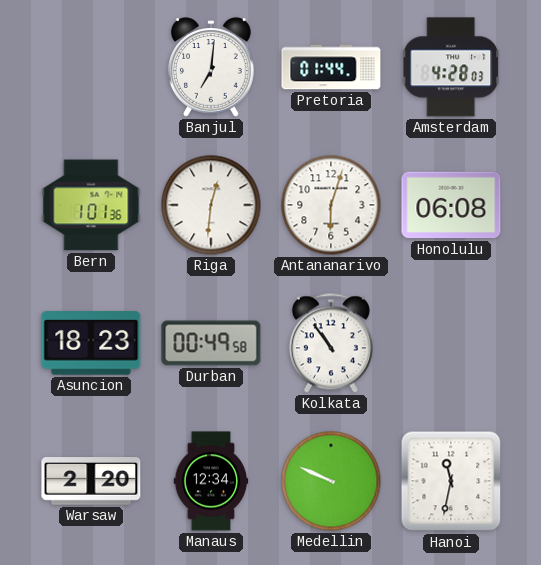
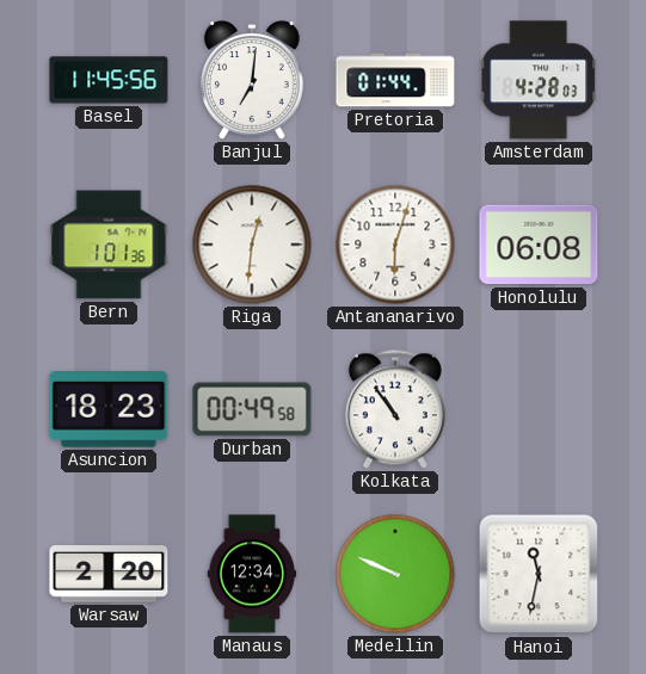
Basel: none -> 11:45
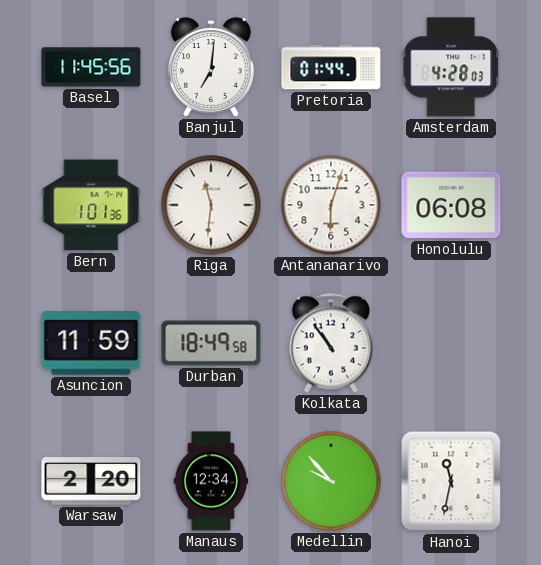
Riga: 12:31 -> 11:31
Asuncion: 18:23 -> 11:59
Durban: 00:49 -> 18:49
Medellin: 9:49 -> 9:53
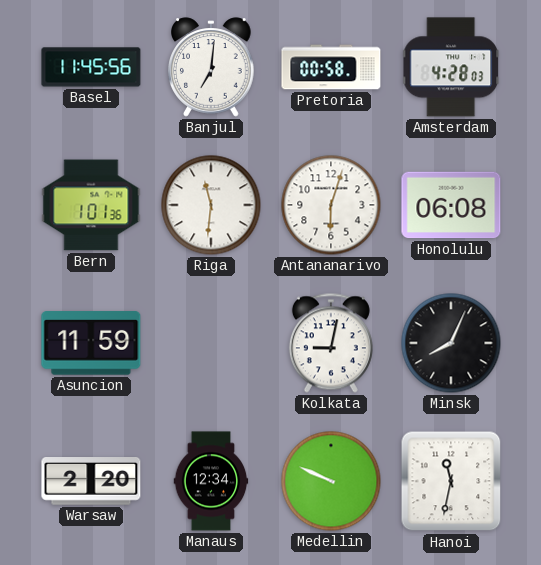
Pretoria: 01:44 -> 00:58
Durban: 18:49 -> none
Kolkata: 10:54 -> 9:02
Minsk: none -> 8:04
Medellin: 9:53 -> 9:49
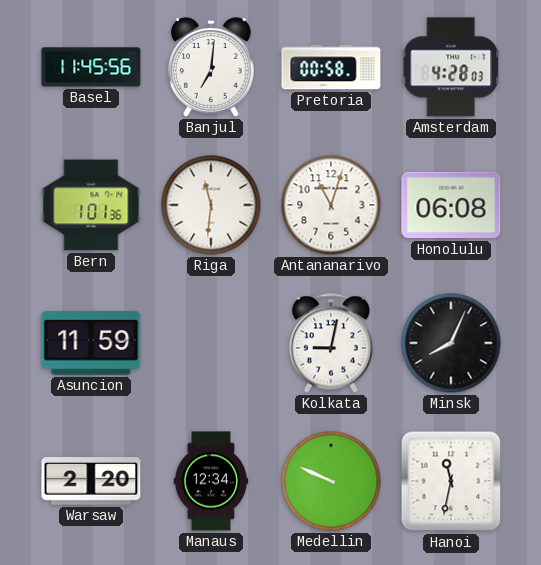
Antananarivo: 6:03 -> 11:03
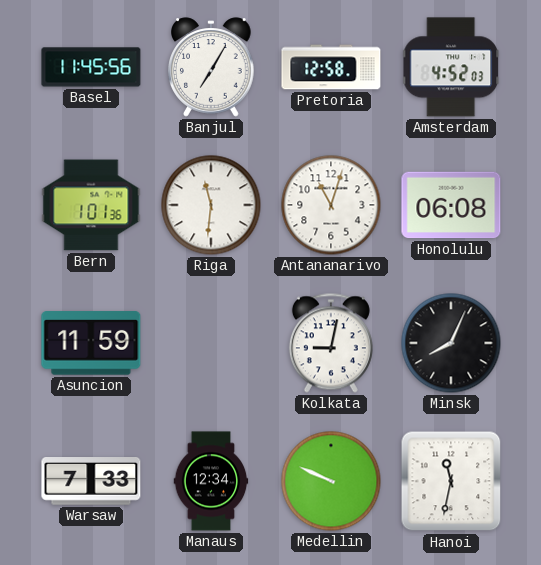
Banjul: 7:01 -> 7:05
Pretoria: 00:58 -> 12:58
Amsterdam: 4:28 -> 4:52
Warsaw: 2:20 -> 7:33
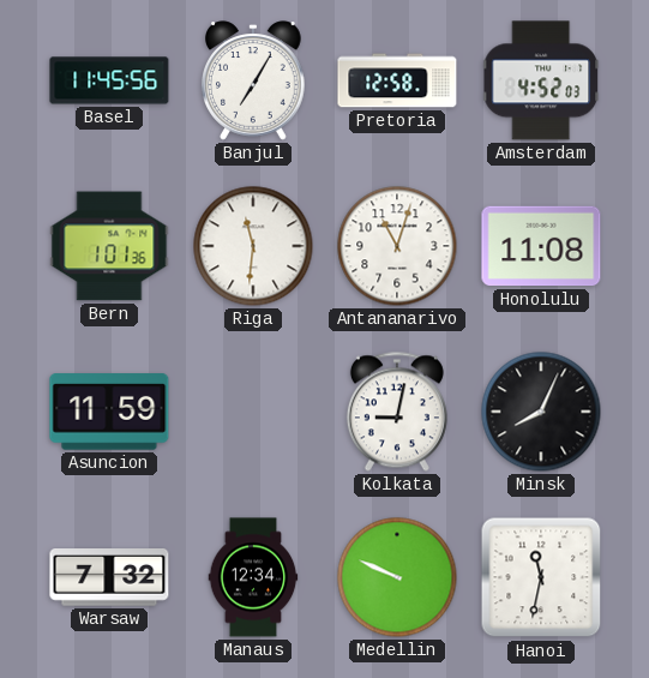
Honolulu: 06:08 -> 11:08
Warsaw: 7:33 -> 7:32
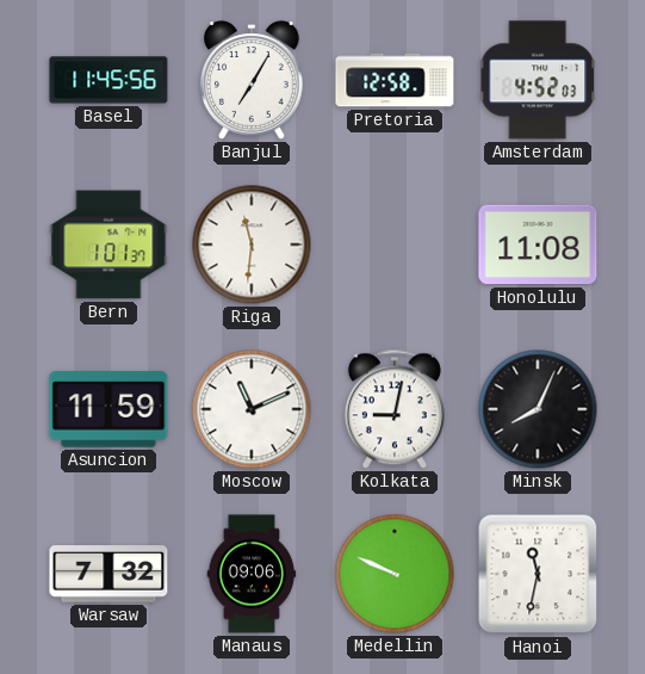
Bern: 1:01:36 -> 1:01:37
Antananarivo: 11:03 -> none
Moscow: none -> 11:11
Manaus: 12:34 -> 09:06
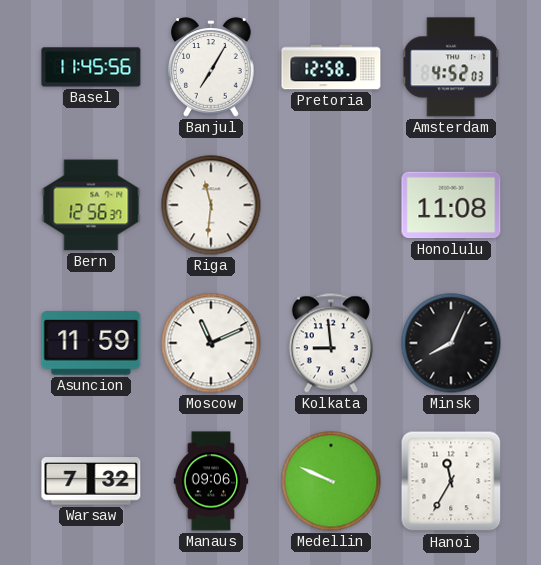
Bern: 1:01 -> 12:56
Kolkata: 9:02 -> 8:59
Hanoi: 11:32 -> 11:35
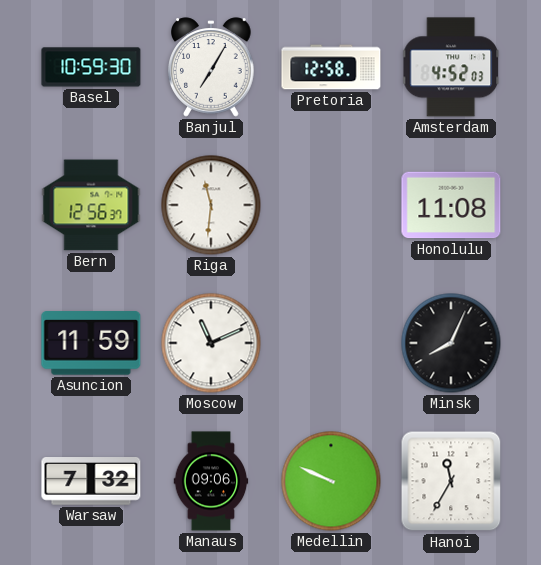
Basel: 11:45 -> 10:59
Kolkata: 8:59 -> none
